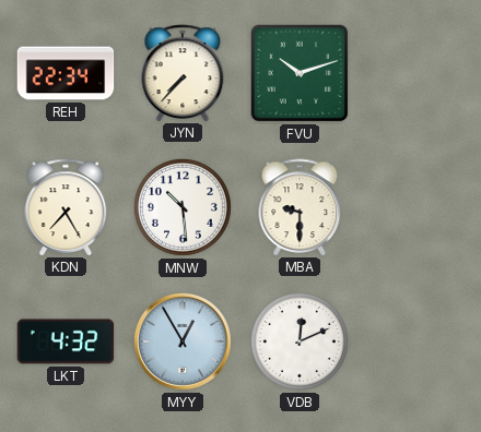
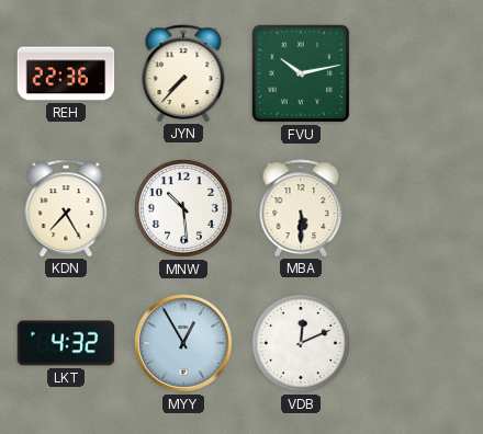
REH: 22:34 -> 22:36
FVU: 10:12 -> 10:13
MBA: 9:30 -> 5:30
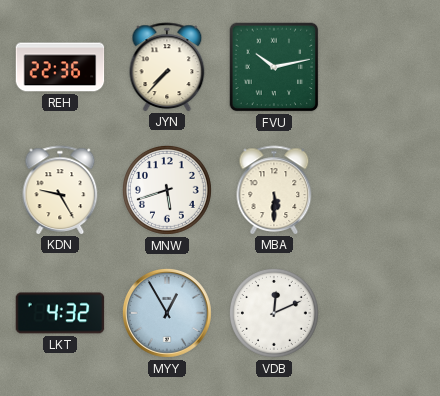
KDN: 7:25 -> 9:25
MNW: 10:29 -> 5:42
